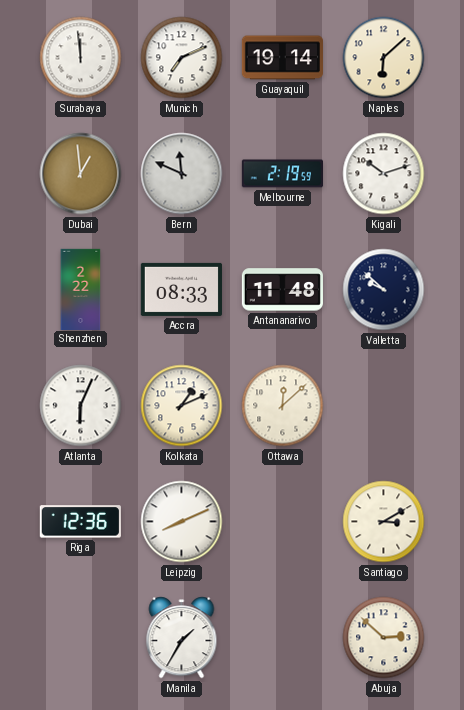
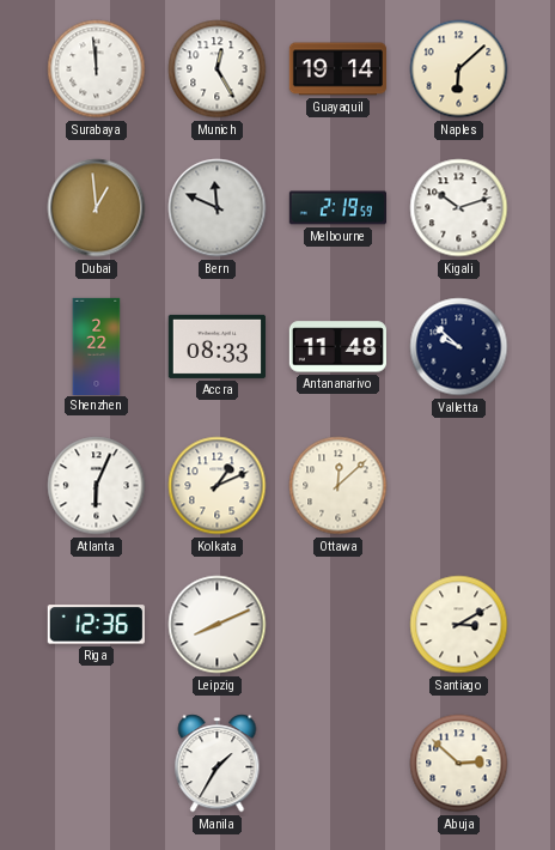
Munich: 7:11 -> 12:25
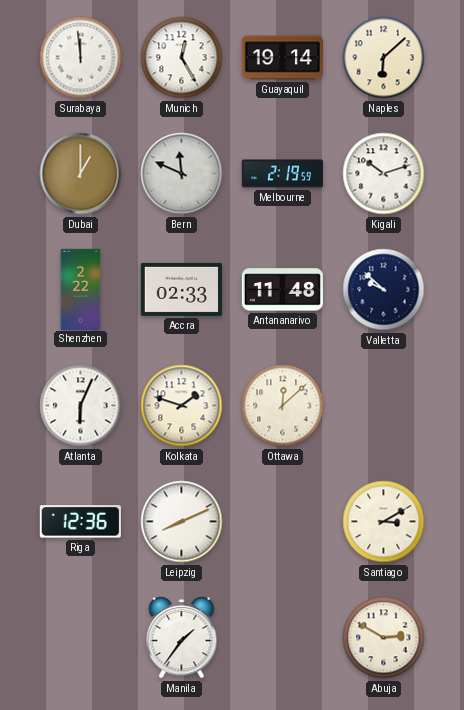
Dubai: 12:59 -> 1:00
Accra: 08:33 -> 02:33
Kolkata: 1:11 -> 1:48
Manila: 1:35 -> 1:36
Abuja: 2:52 -> 2:50
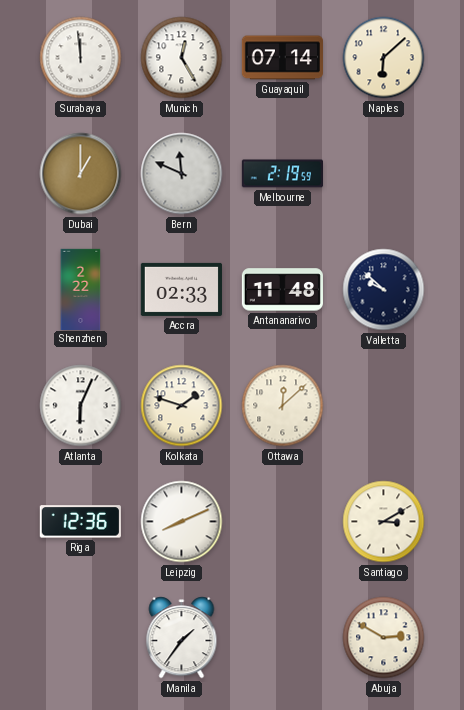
Guayaquil: 19:14 -> 07:14
Kigali: 10:12 -> none
